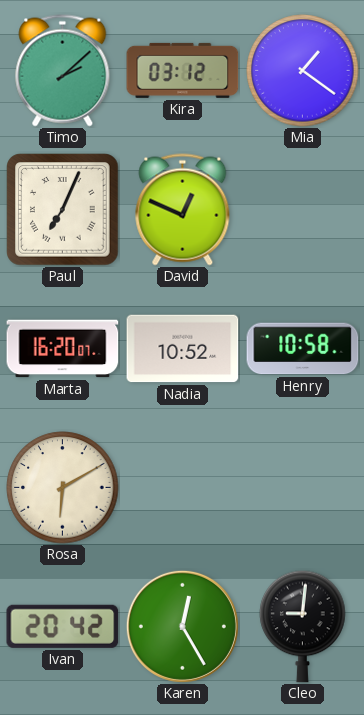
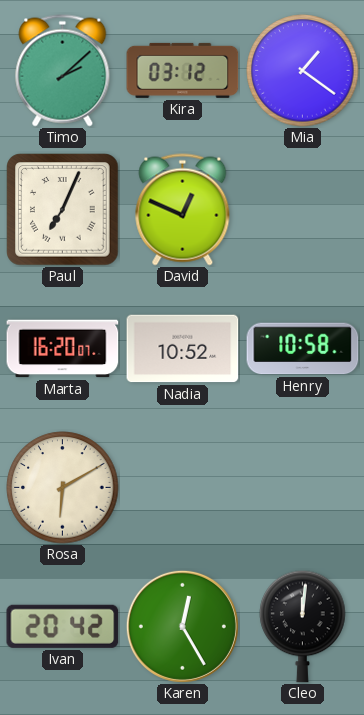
Cleo: 9:01 -> 12:01
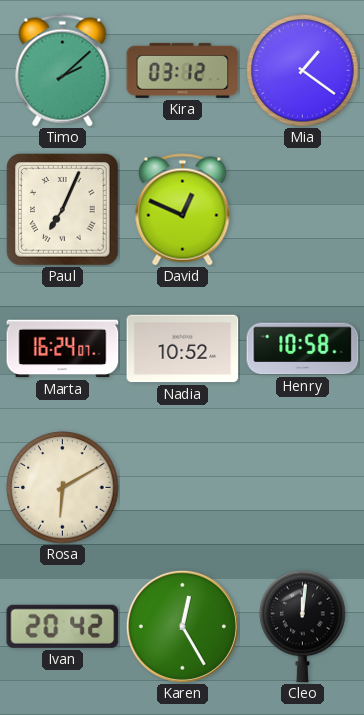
Marta: 16:20 -> 16:24
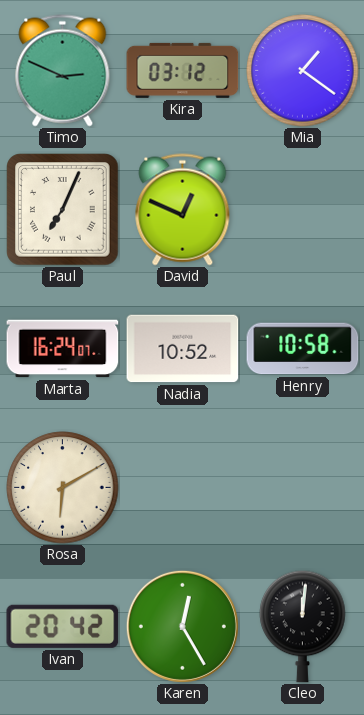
Timo: 2:08 -> 2:49
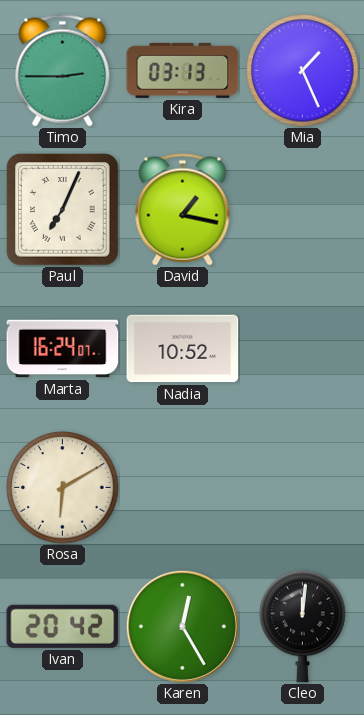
Timo: 2:49 -> 2:45
Kira: 03:12 -> 03:13
Mia: 1:21 -> 1:26
David: 12:49 -> 1:17
Henry: 10:58 -> none
